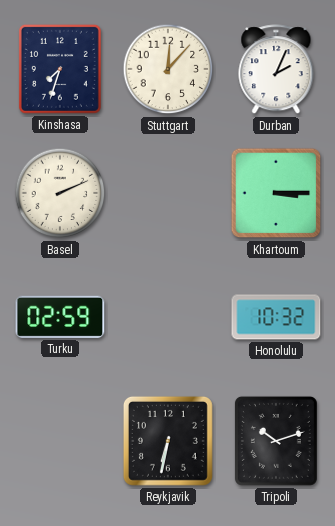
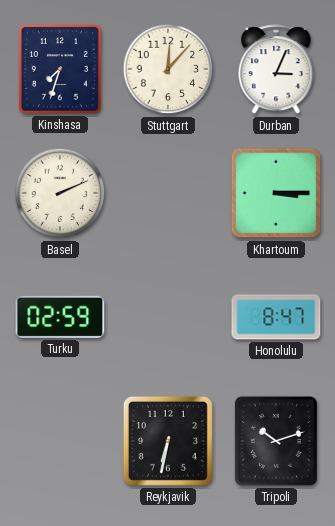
Durban: 2:04 -> 3:04
Honolulu: 10:32 -> 8:47
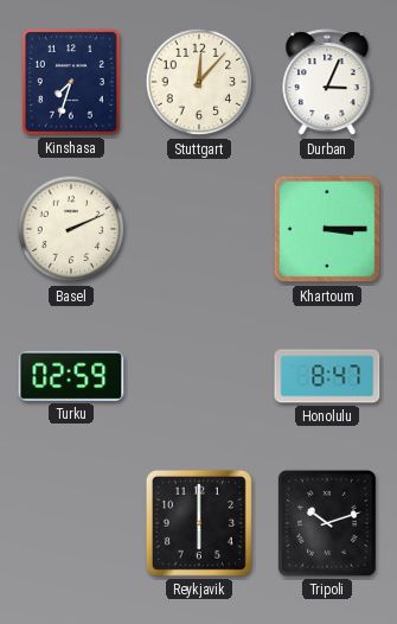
Reykjavik: 6:32 -> 6:00
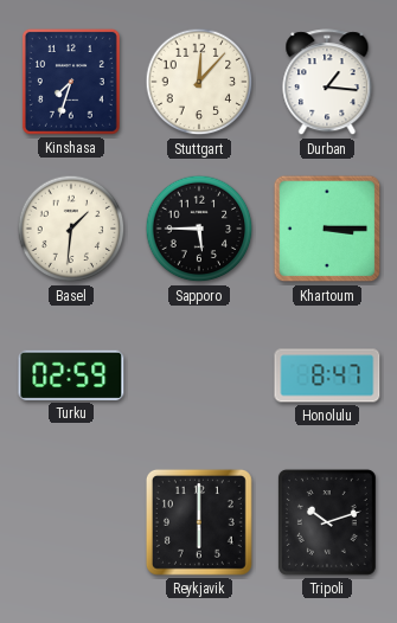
Durban: 3:04 -> 1:16
Basel: 2:11 -> 1:31
Sapporo: none -> 5:45
